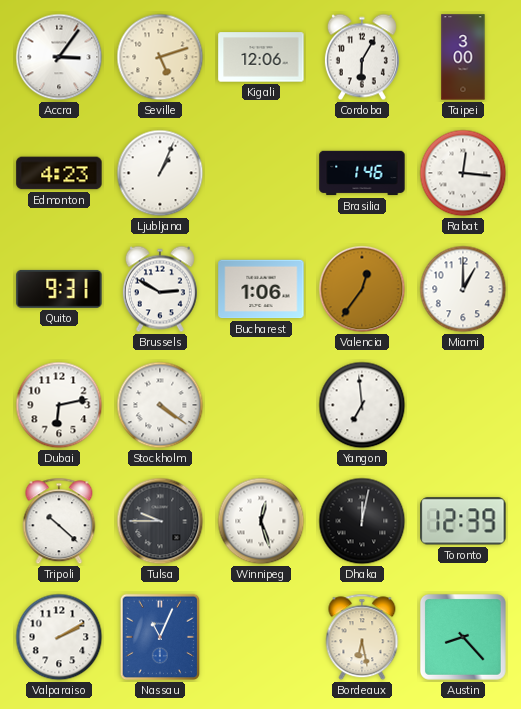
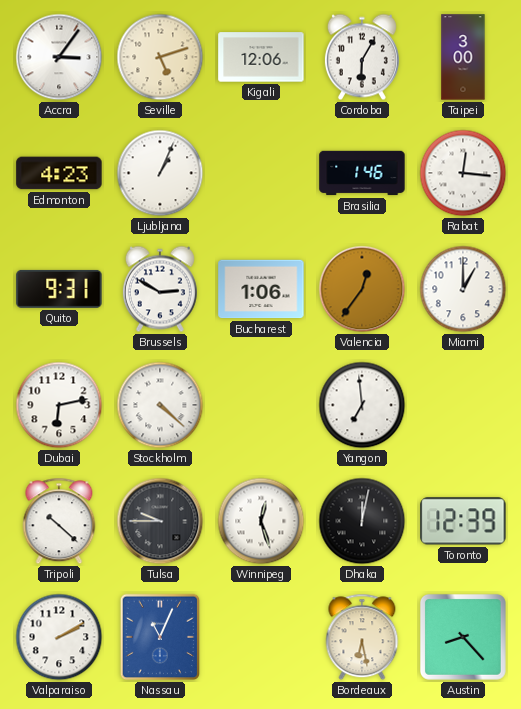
Stockholm: 4:21 -> 4:22
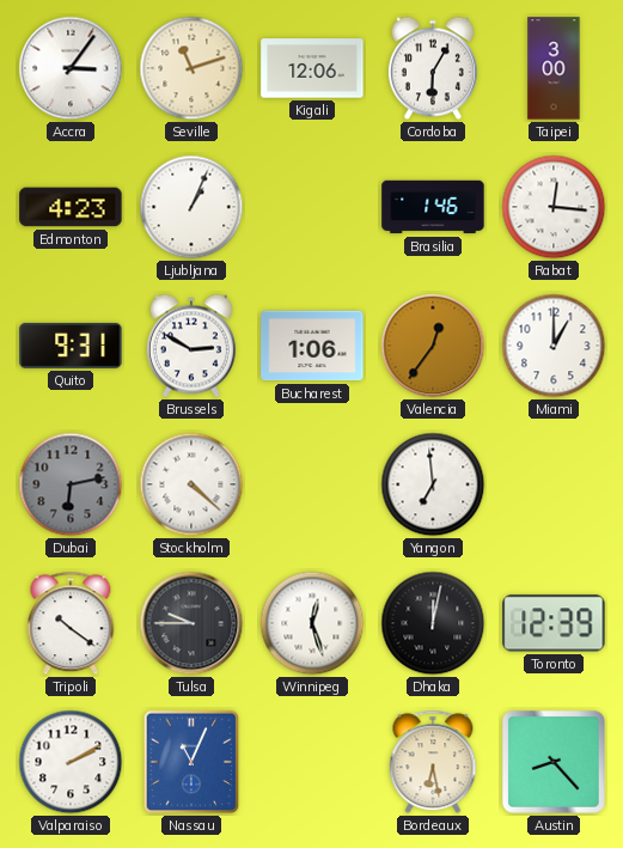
Seville: 5:12 -> 11:12
Dubai dial: white -> grey
Tripoli: 10:22 -> 10:21
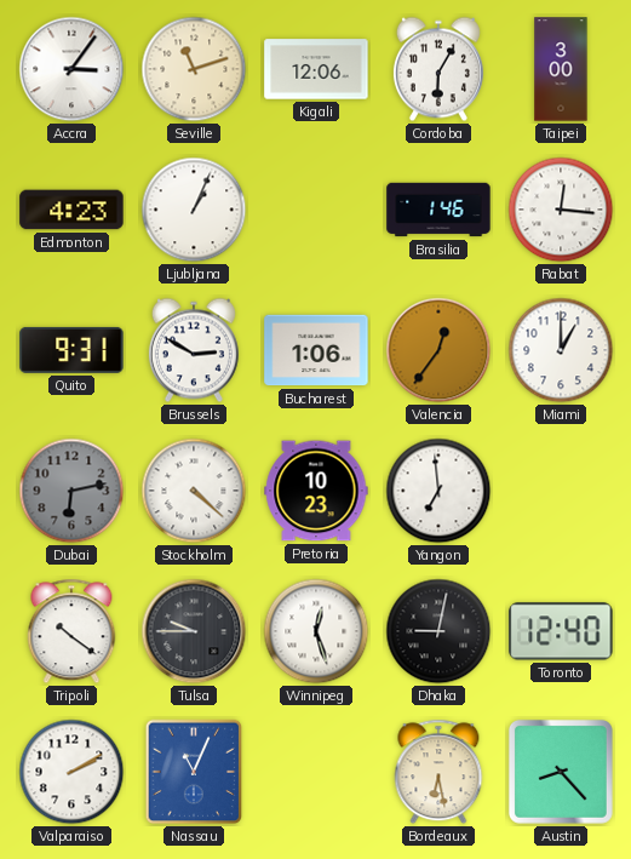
Pretoria: none -> 10:23
Dhaka: 12:02 -> 9:02
Toronto: 12:39 -> 12:40
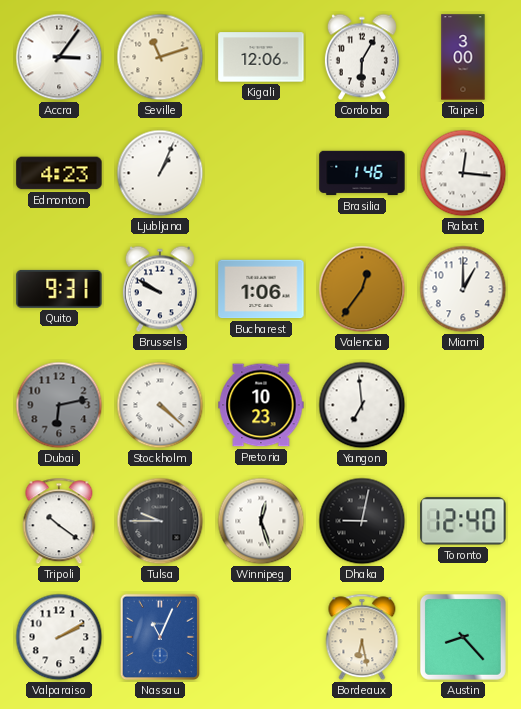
Brussels: 2:50 -> 9:50
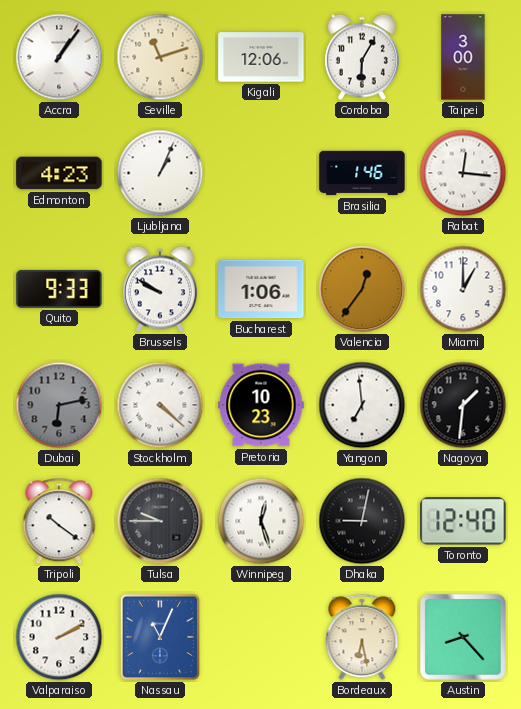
Accra: 3:06 -> 1:06
Quito: 9:31 -> 9:33
Nagoya: none -> 1:31
